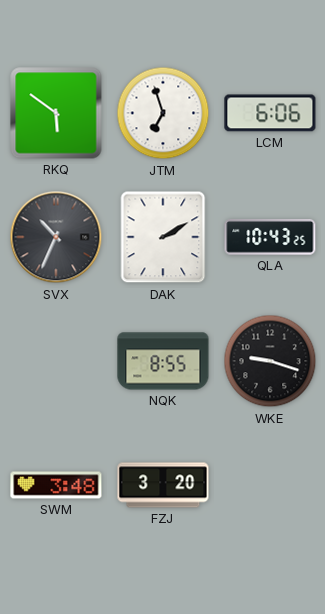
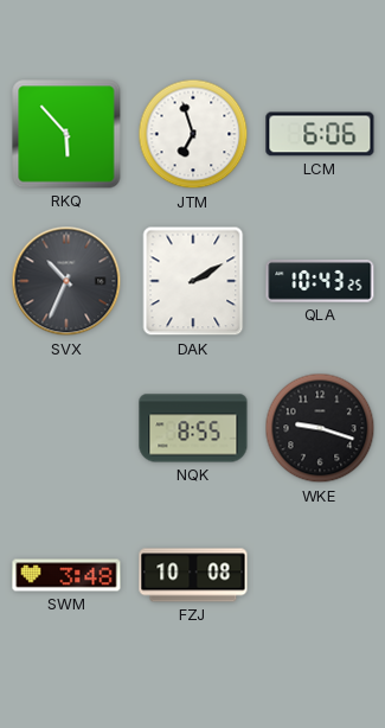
RKQ: 5:51 -> 5:53
FZJ: 3:20 -> 10:08
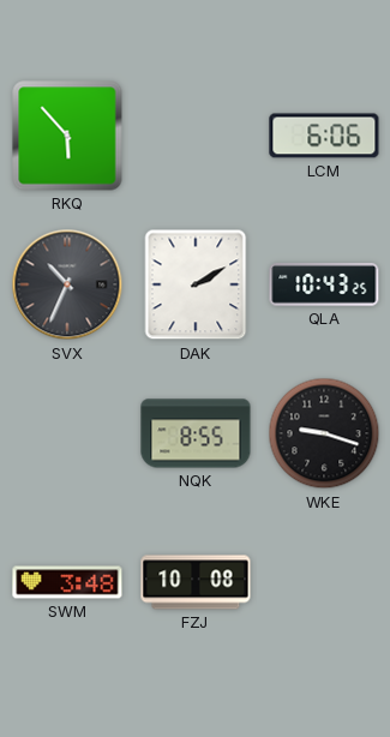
JTM: 6:57 -> none
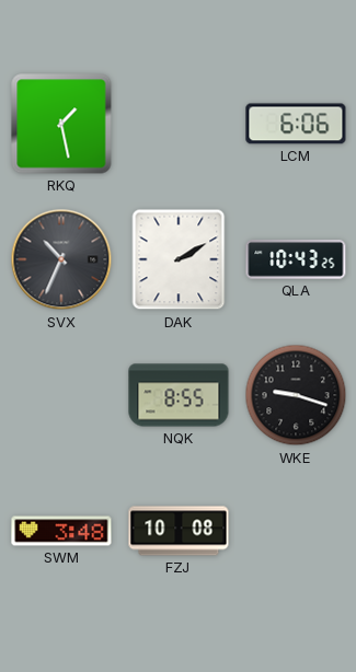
RKQ: 5:53 -> 1:28
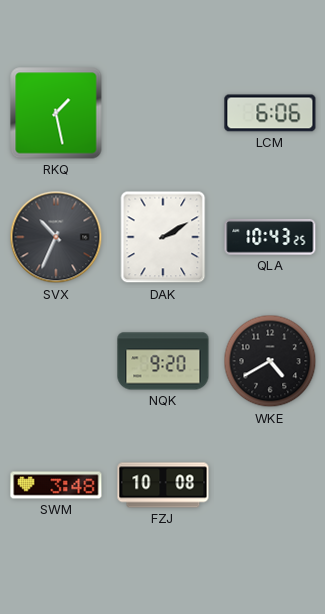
NQK: 8:55 -> 9:20
WKE: 9:18 -> 4:40
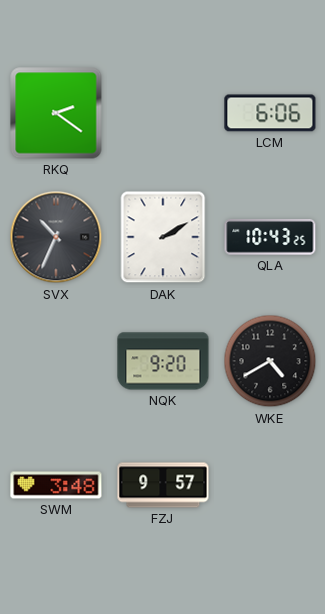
RKQ: 1:28 -> 2:21
FZJ: 10:08 -> 9:57
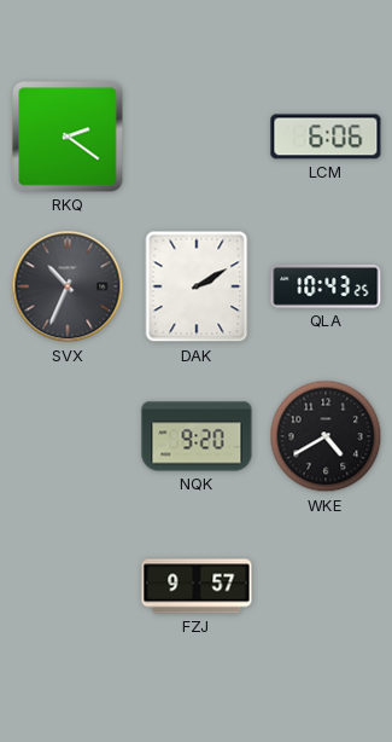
SWM: 3:48 -> none
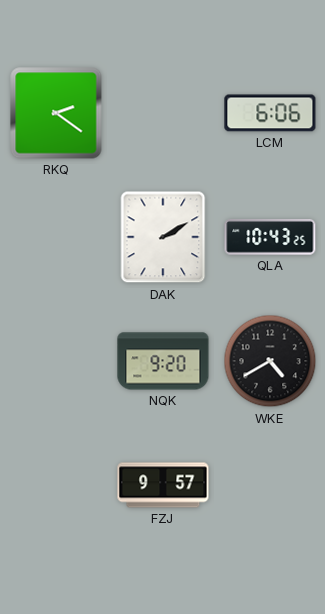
SVX: 10:34 -> none
